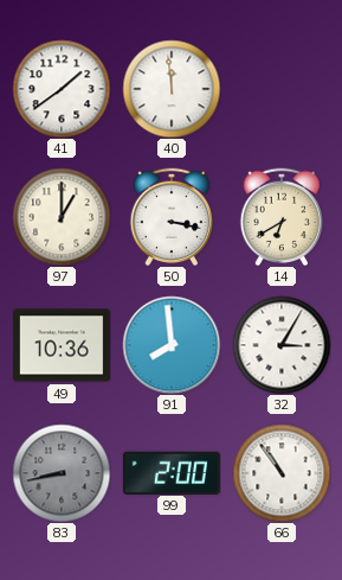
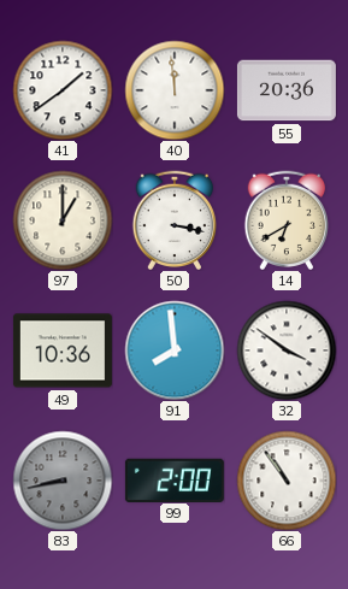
55: none -> 20:36
32: 3:05 -> 3:51
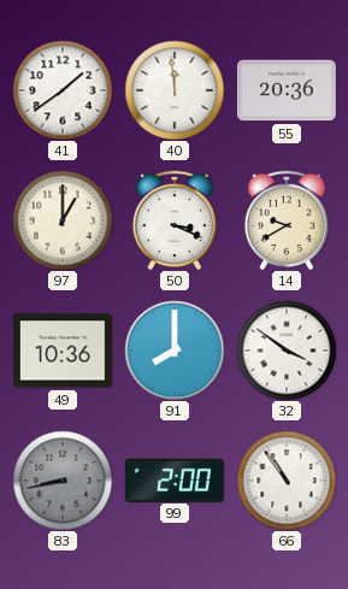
50: 3:17 -> 3:19
14: 6:40 -> 9:40
91: 7:59 -> 8:00
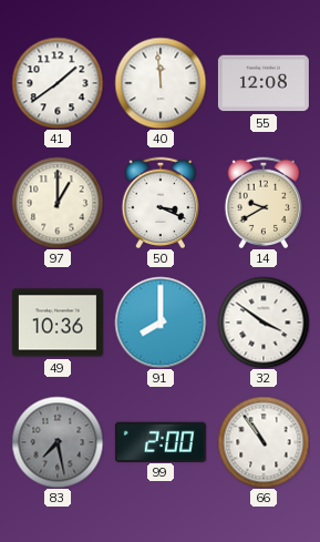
55: 20:36 -> 12:08
83: 8:43 -> 7:28
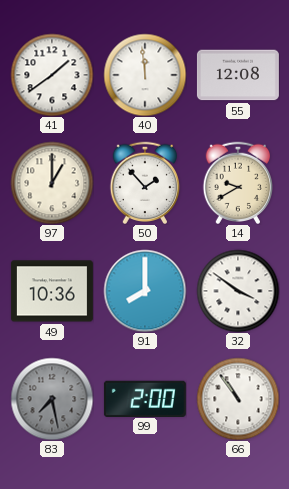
50: 3:19 -> 1:53
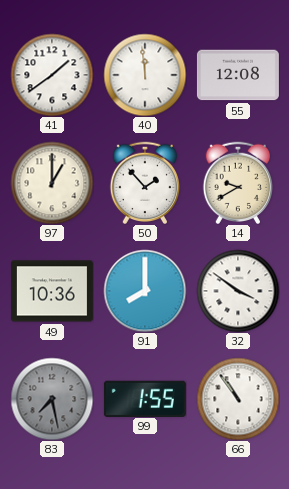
99: 2:00 -> 1:55
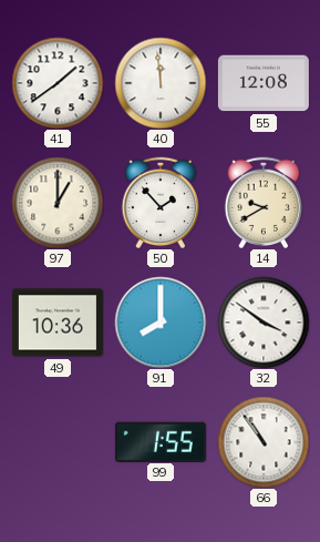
83: 7:28 -> none
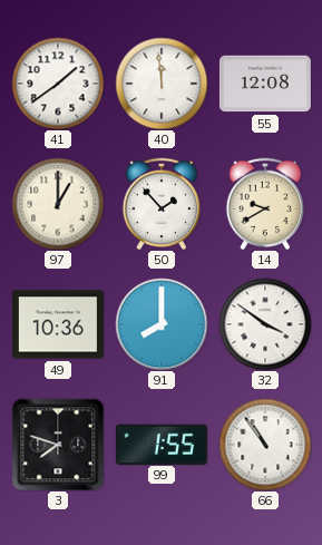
3: none -> 7:48
